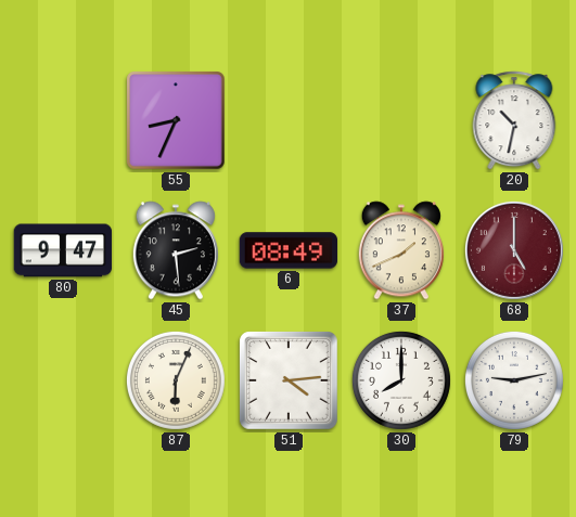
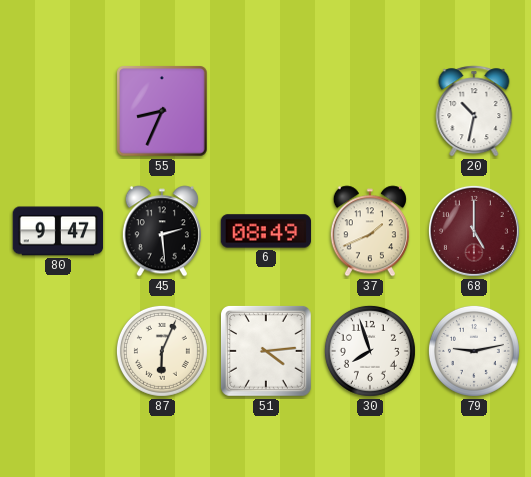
30: 8:00 -> 7:57
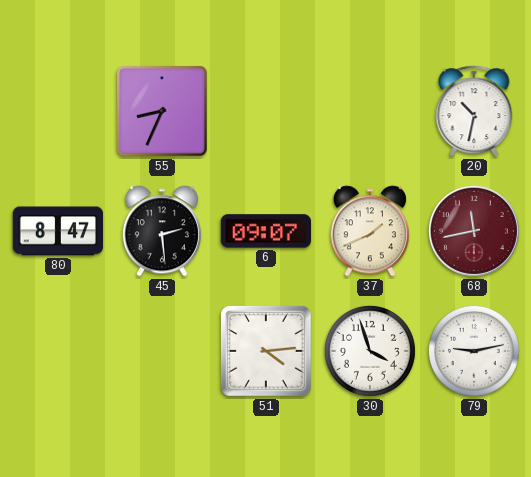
80: 9:47 -> 8:47
6: 08:49 -> 09:07
68: 5:00 -> 11:43
87: 6:04 -> none
30: 7:57 -> 3:57
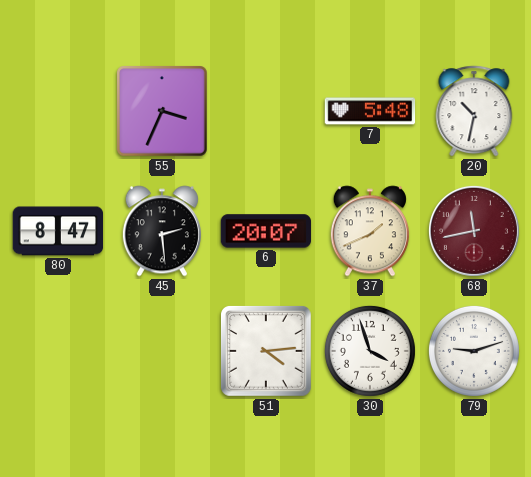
55: 8:34 -> 3:34
7: none -> 5:48
6: 09:07 -> 20:07
79: 9:13 -> 9:12
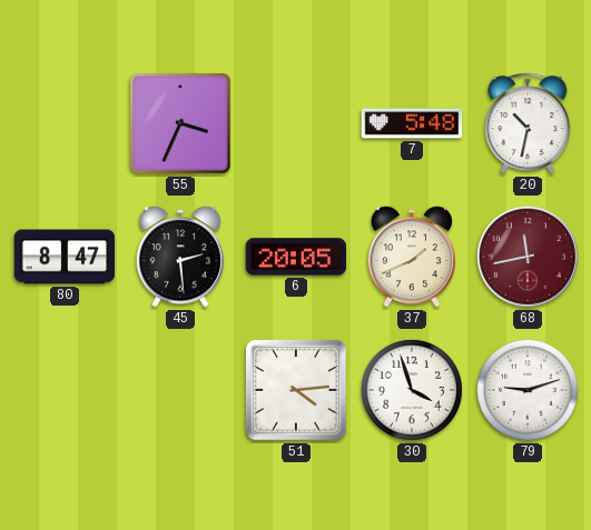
6: 20:07 -> 20:05
